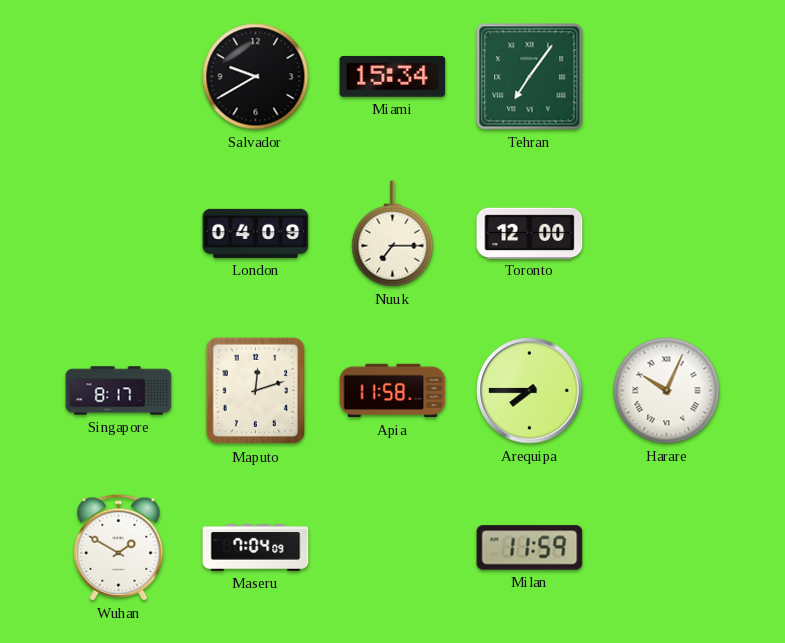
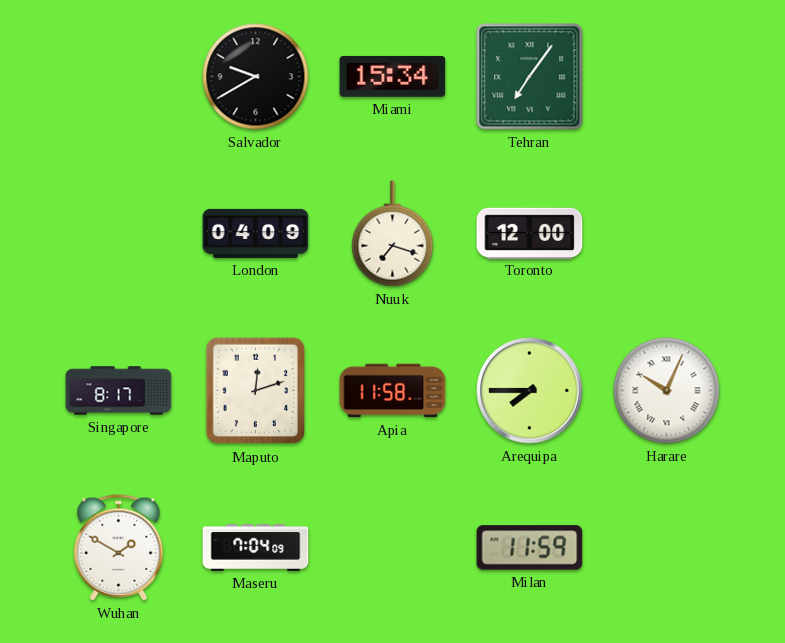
Nuuk: 7:15 -> 7:18
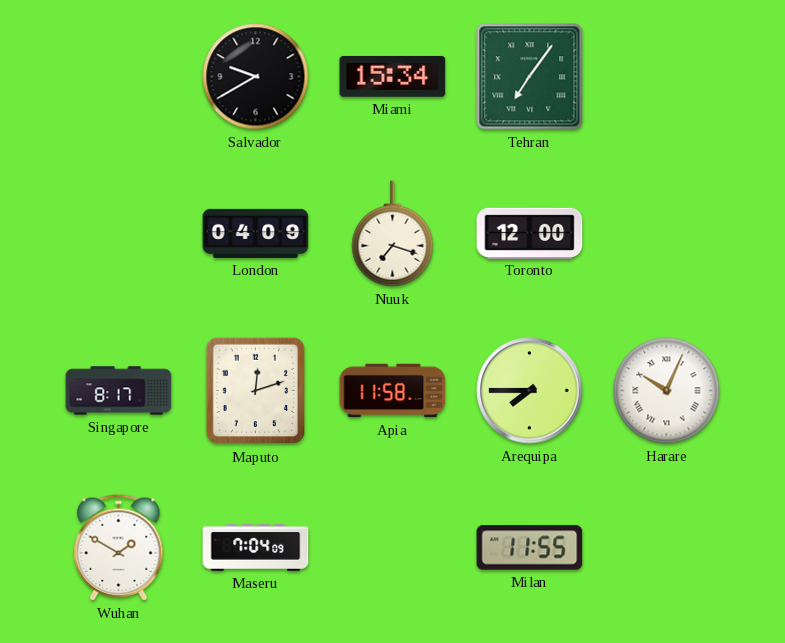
Milan: 11:59 -> 11:55
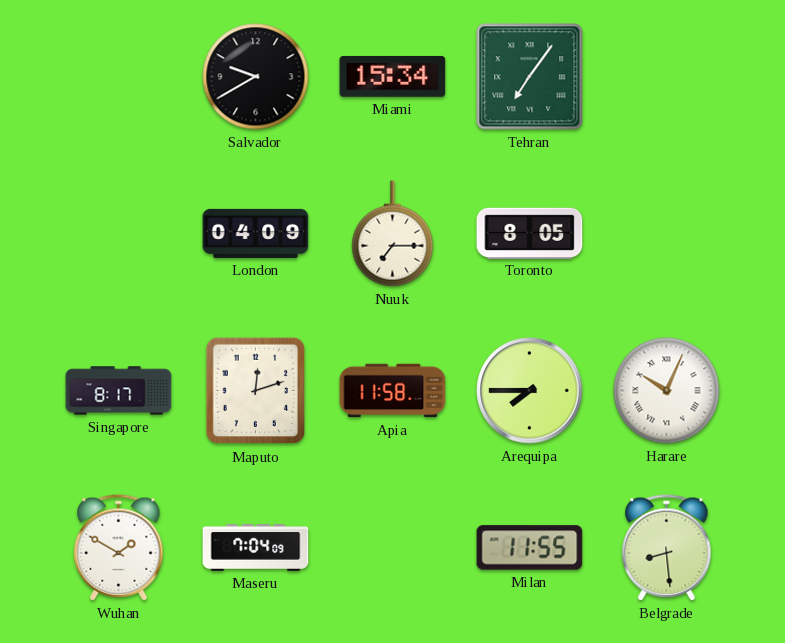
Nuuk: 7:18 -> 7:15
Toronto: 12:00 -> 8:05
Belgrade: none -> 8:29
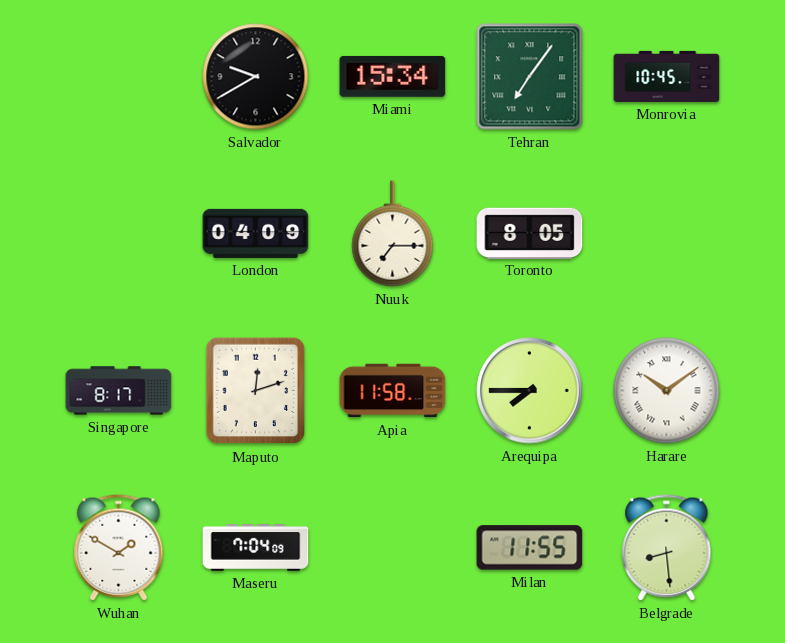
Monrovia: none -> 10:45
Harare: 10:04 -> 10:09
